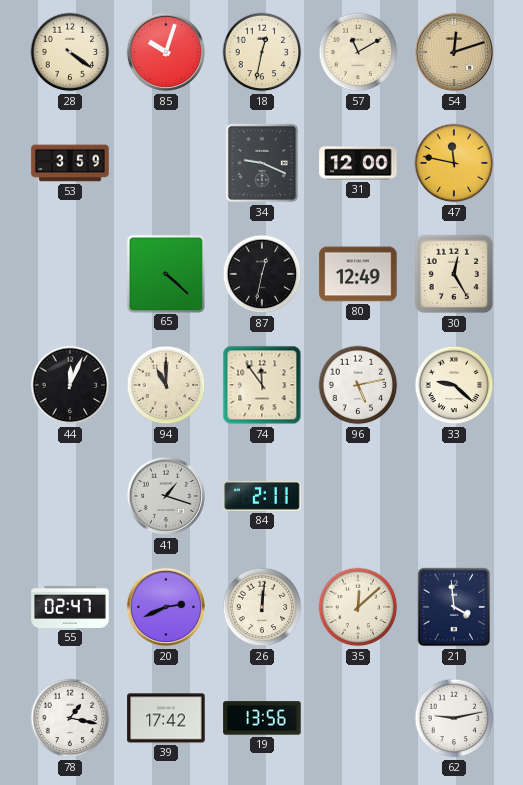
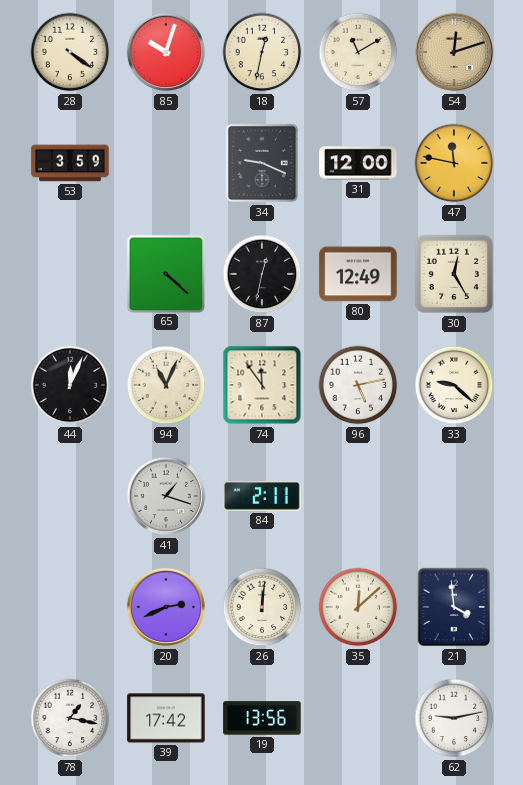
94: 11:00 -> 11:04
55: 02:47 -> none
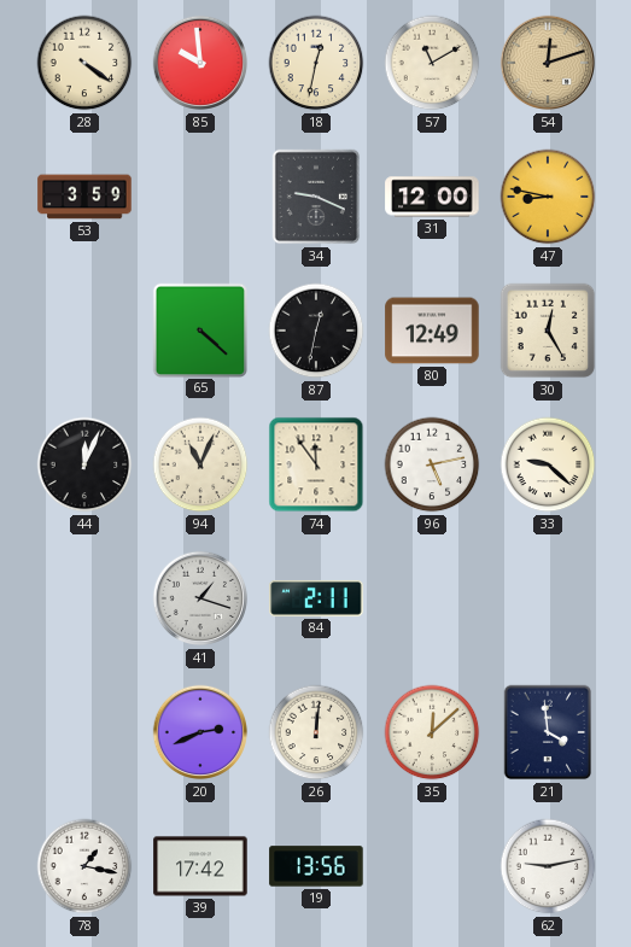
85: 10:03 -> 9:59
47: 11:47 -> 8:47
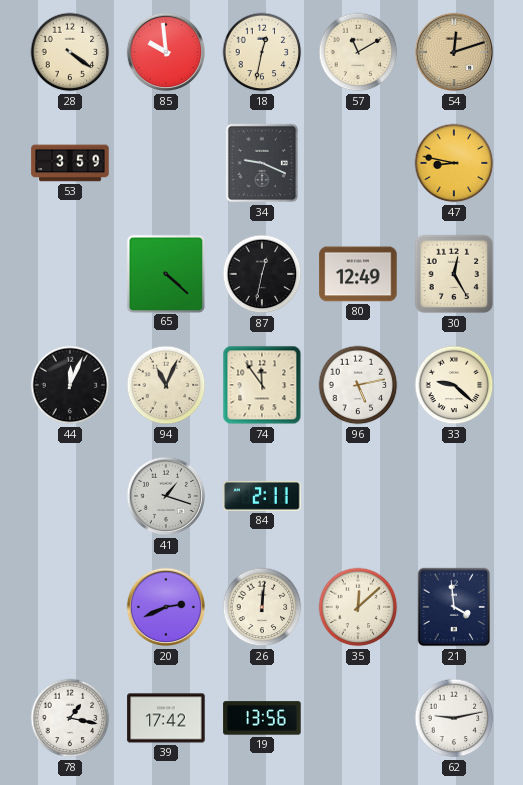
31: 12:00 -> none
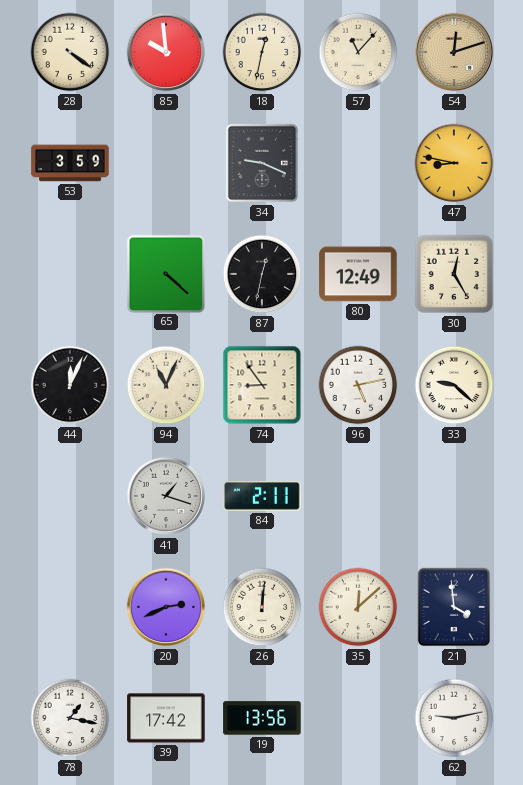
57: 11:10 -> 11:07
74: 11:54 -> 8:54
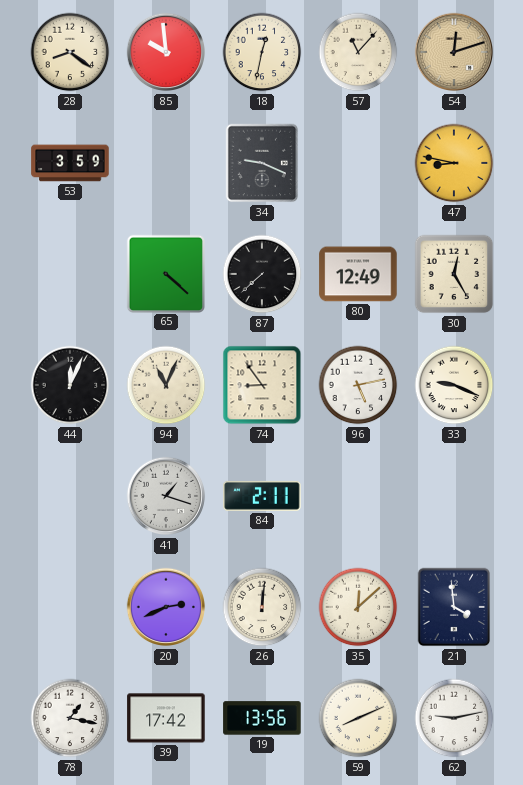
28: 4:21 -> 8:21
87: 12:32 -> 7:38
33: 9:22 -> 9:19
59: none -> 8:11
